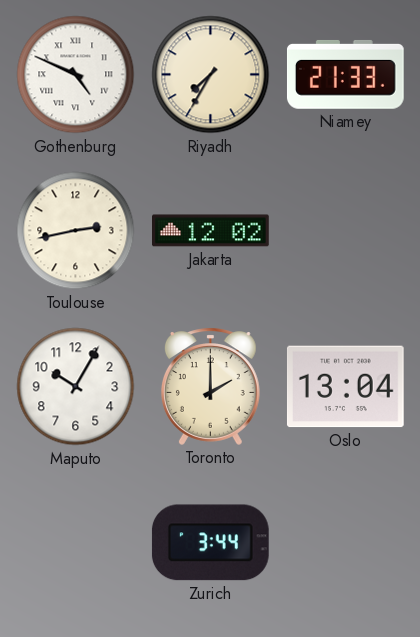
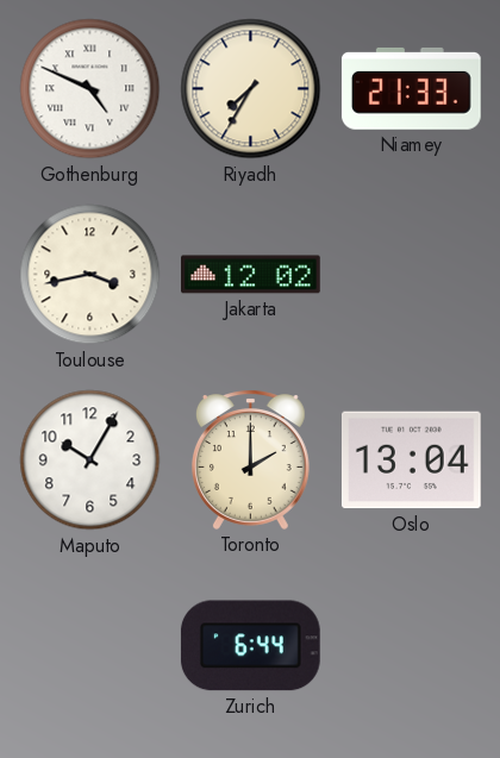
Toulouse: 2:43 -> 3:43
Zurich: 3:44 -> 6:44
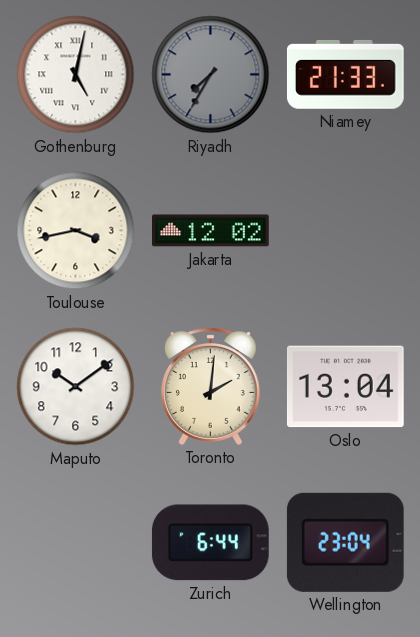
Gothenburg: 4:49 -> 5:02
Riyadh dial: cream -> grey
Maputo: 10:05 -> 10:09
Toronto: 2:00 -> 2:01
Wellington: none -> 23:04
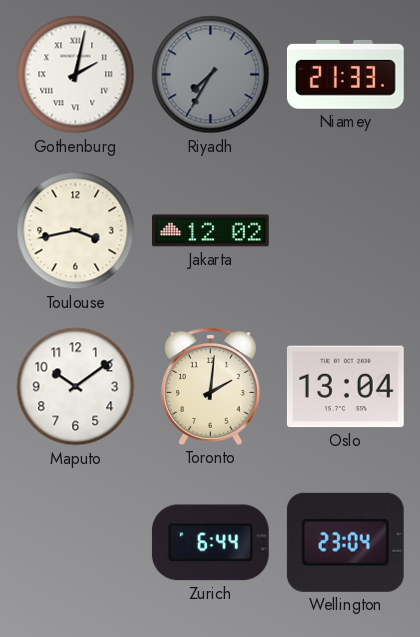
Gothenburg: 5:02 -> 2:02
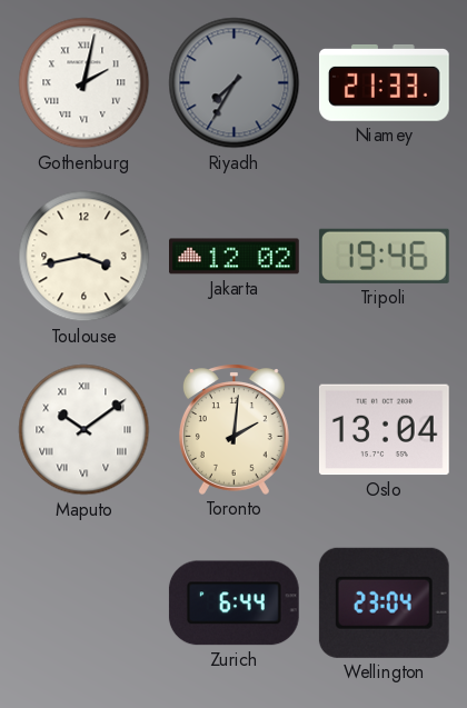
Tripoli: none -> 19:46
Maputo numerals: Arabic -> Roman
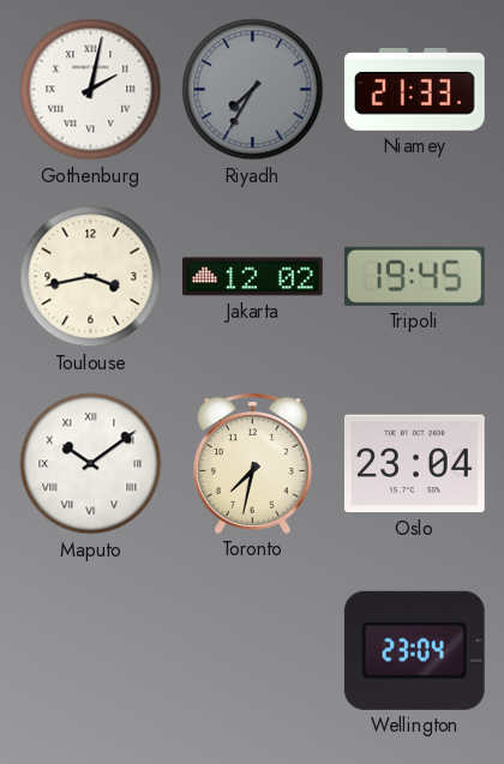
Tripoli: 19:46 -> 19:45
Toronto: 2:01 -> 7:32
Oslo: 13:04 -> 23:04
Zurich: 6:44 -> none
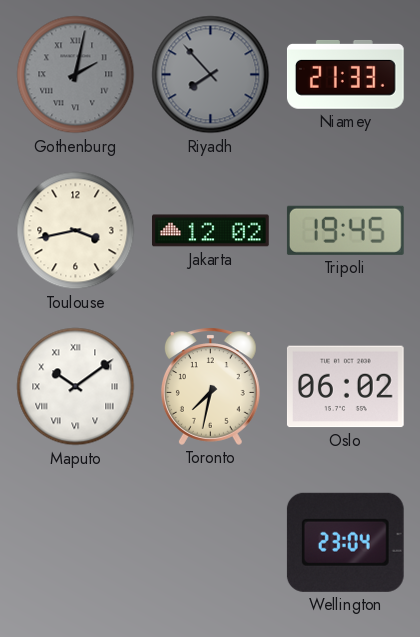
Gothenburg dial: white -> grey
Riyadh: 7:35 -> 7:53
Oslo: 23:04 -> 06:02
